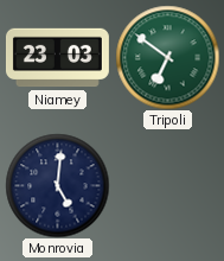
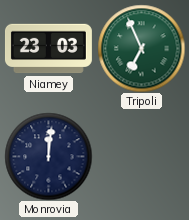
Tripoli: 6:51 -> 6:56
Monrovia: 5:01 -> 12:01
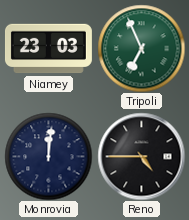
Reno: none -> 4:45
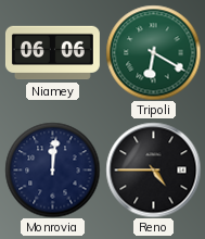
Niamey: 23:03 -> 06:06
Tripoli: 6:56 -> 6:20
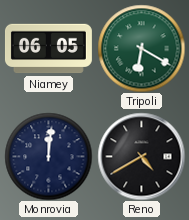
Niamey: 06:06 -> 06:05
Reno: 4:45 -> 4:40
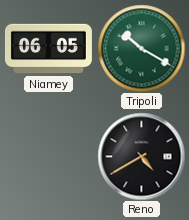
Tripoli: 6:20 -> 10:20
Monrovia: 12:01 -> none
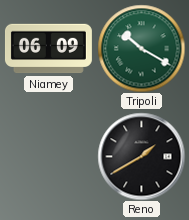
Niamey: 06:05 -> 06:09
Reno: 4:40 -> 1:40
